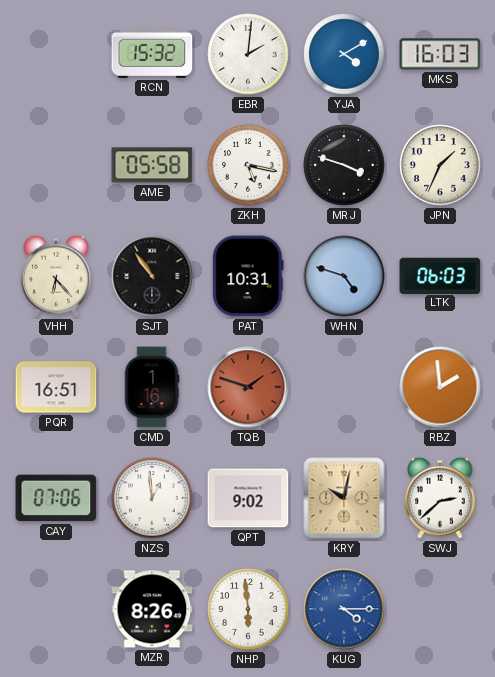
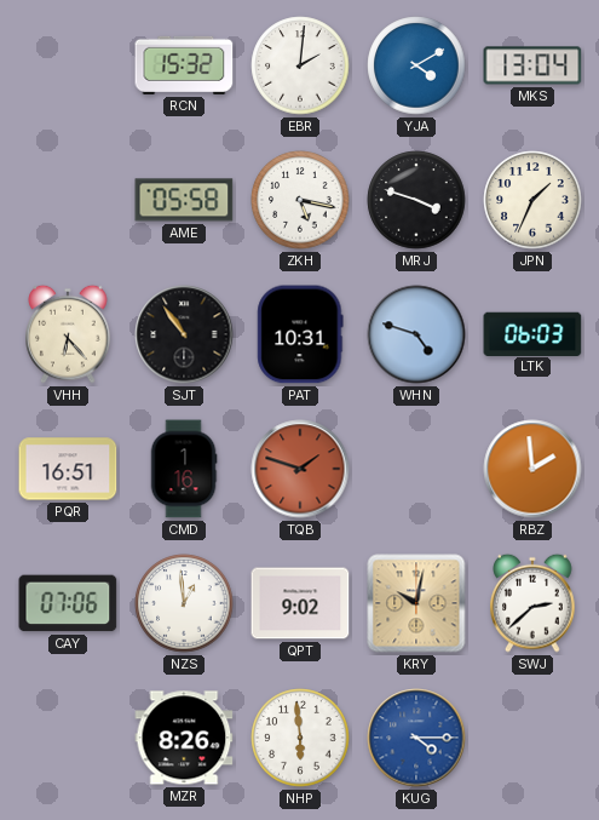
MKS: 16:03 -> 13:04
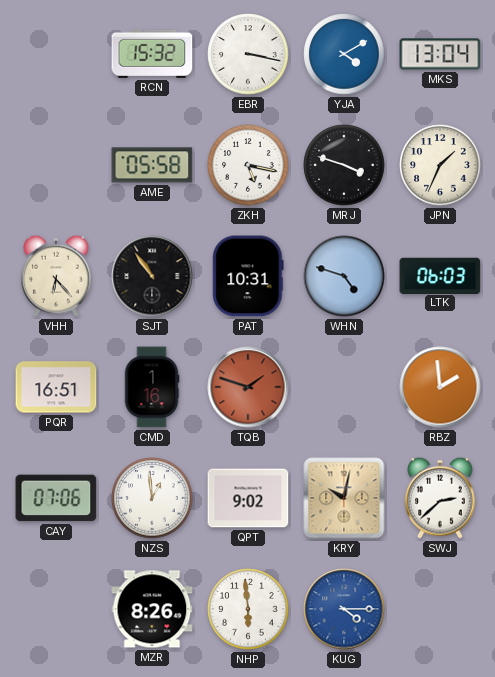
EBR: 2:01 -> 3:17
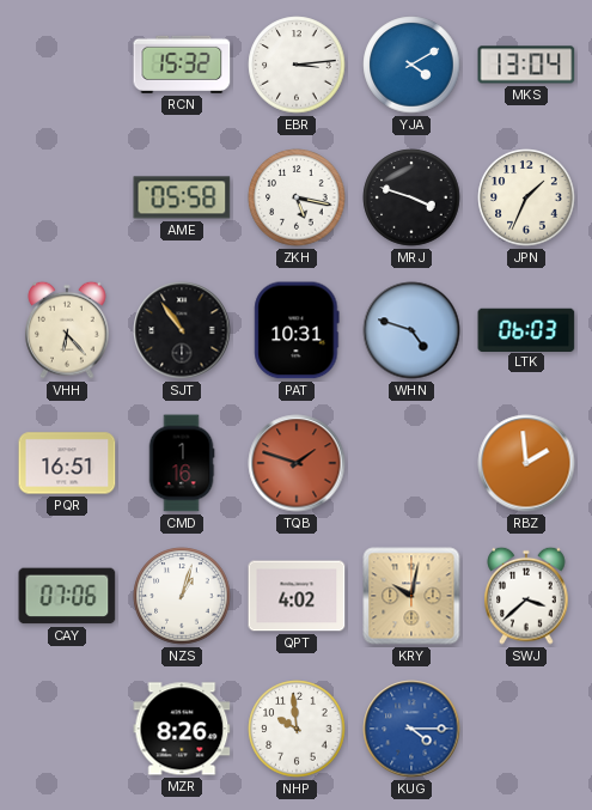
EBR: 3:17 -> 3:14
NZS: 12:59 -> 1:03
QPT: 9:02 -> 4:02
SWJ: 2:38 -> 3:38
NHP: 5:59 -> 9:59
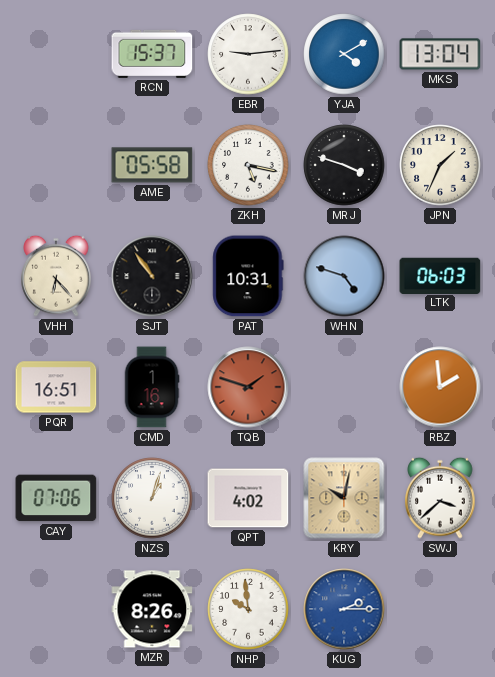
RCN: 15:32 -> 15:37
EBR: 3:14 -> 9:14
KUG: 4:15 -> 2:15
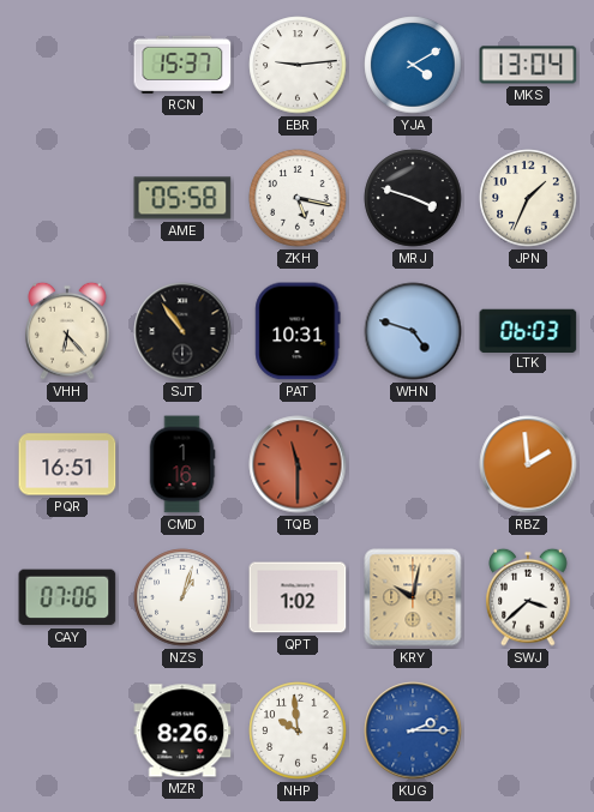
TQB: 1:48 -> 11:30
QPT: 4:02 -> 1:02
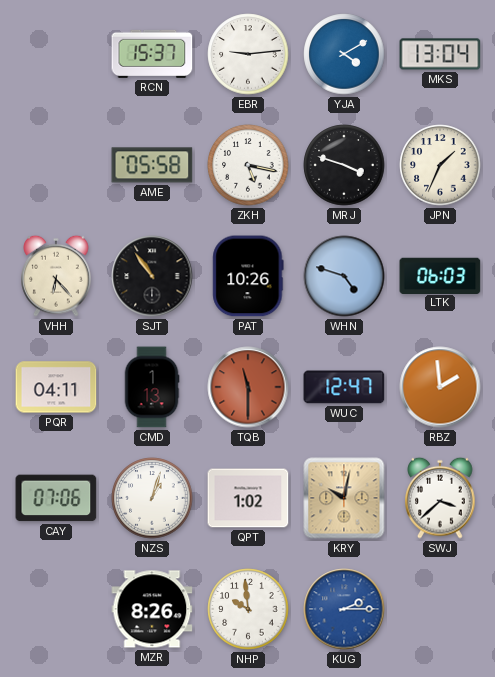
PAT: 10:31 -> 10:26
PQR: 16:51 -> 04:11
CMD: 1:16 -> 1:13
WUC: none -> 12:47
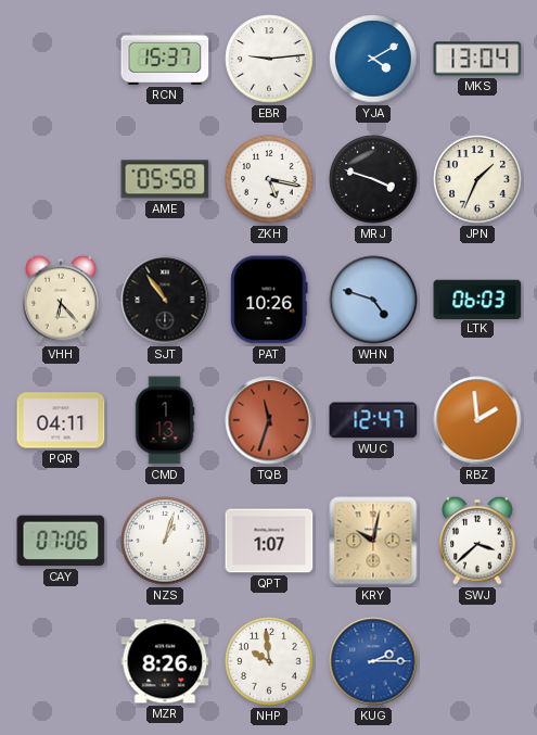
TQB: 11:30 -> 11:33
QPT: 1:02 -> 1:07
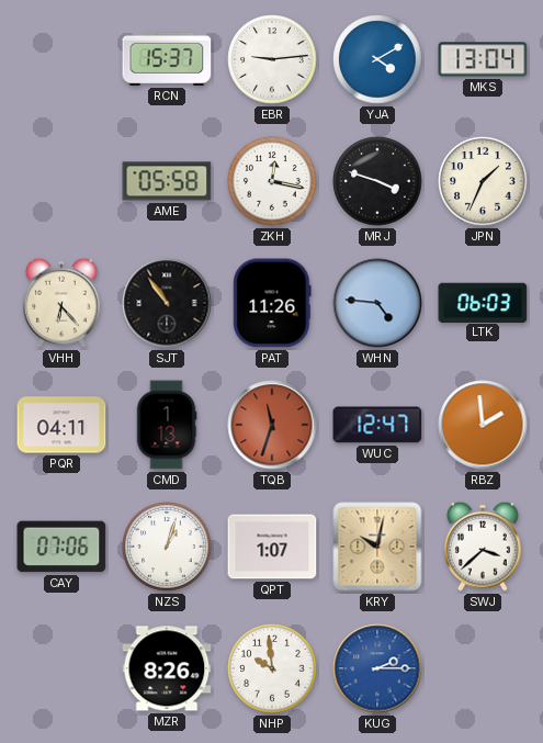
ZKH: 5:17 -> 12:17
PAT: 10:26 -> 11:26
WHN: 4:48 -> 4:46
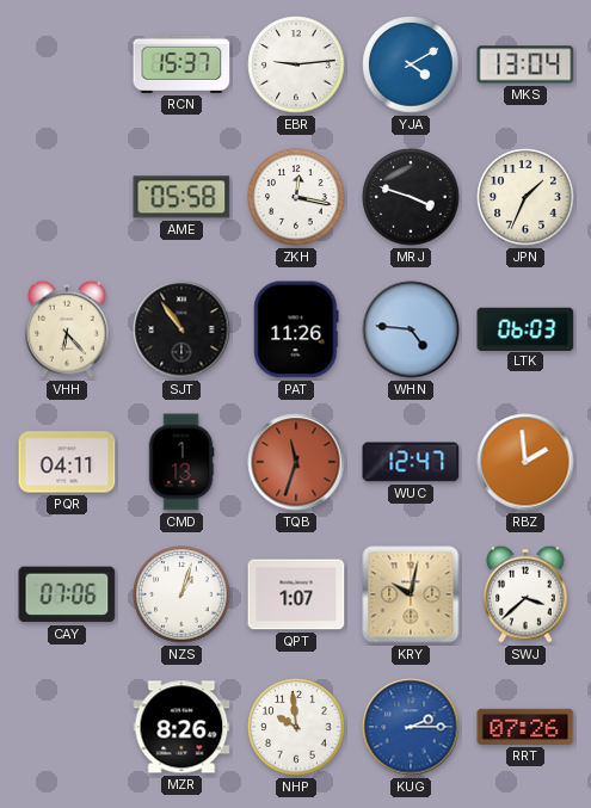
RRT: none -> 07:26
